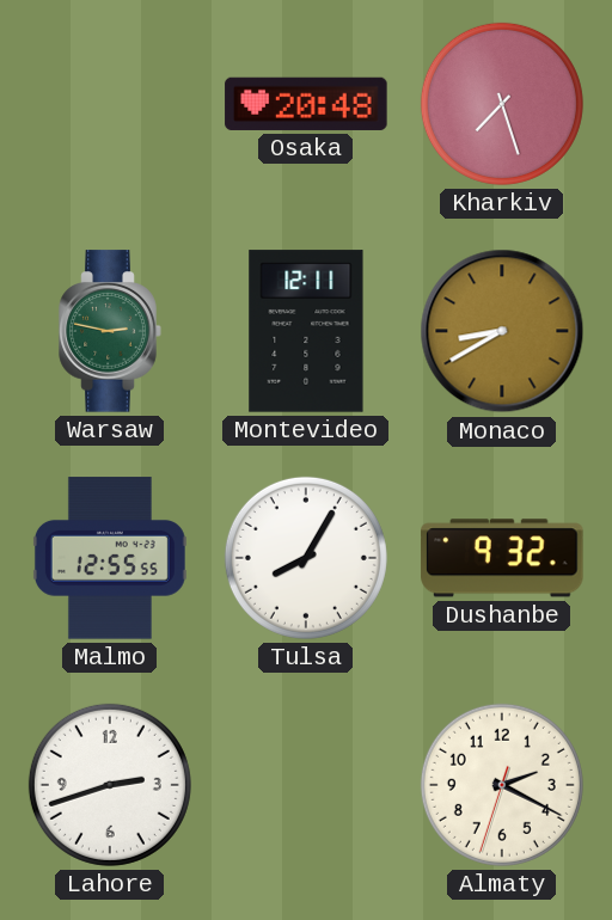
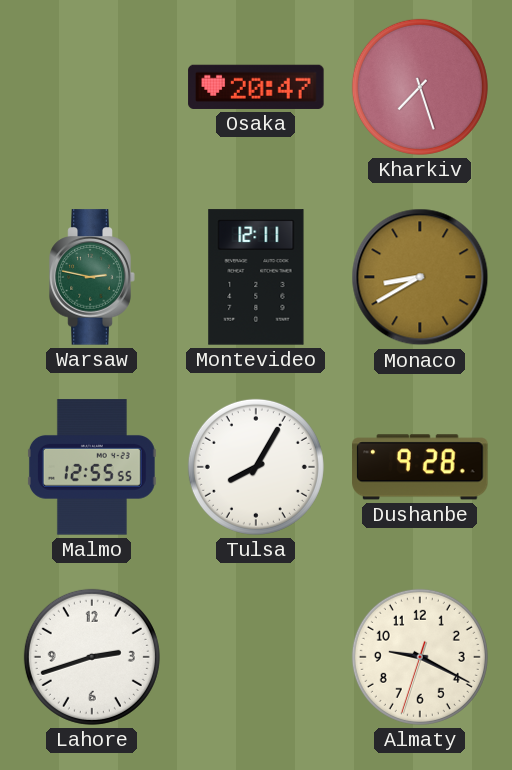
Osaka: 20:48 -> 20:47
Dushanbe: 9:32 -> 9:28
Almaty: 2:19 -> 9:19
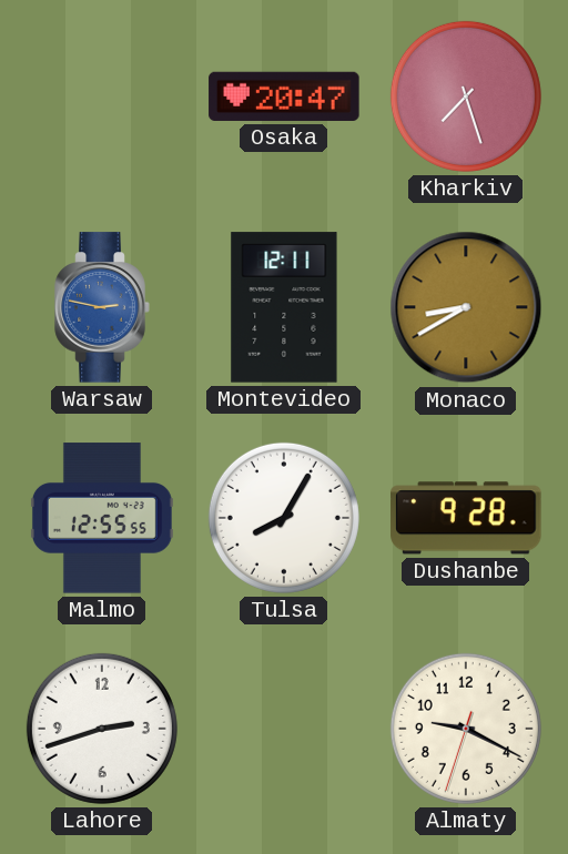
Warsaw dial: green -> blue
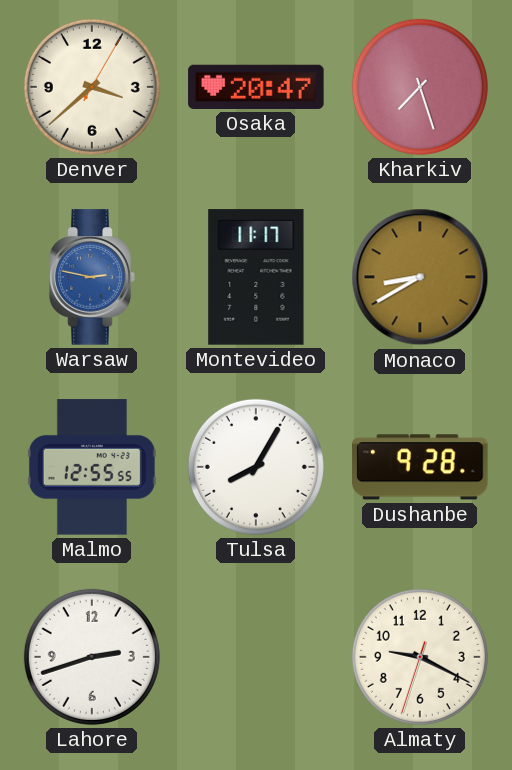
Denver: none -> 3:38
Montevideo: 12:11 -> 11:17
